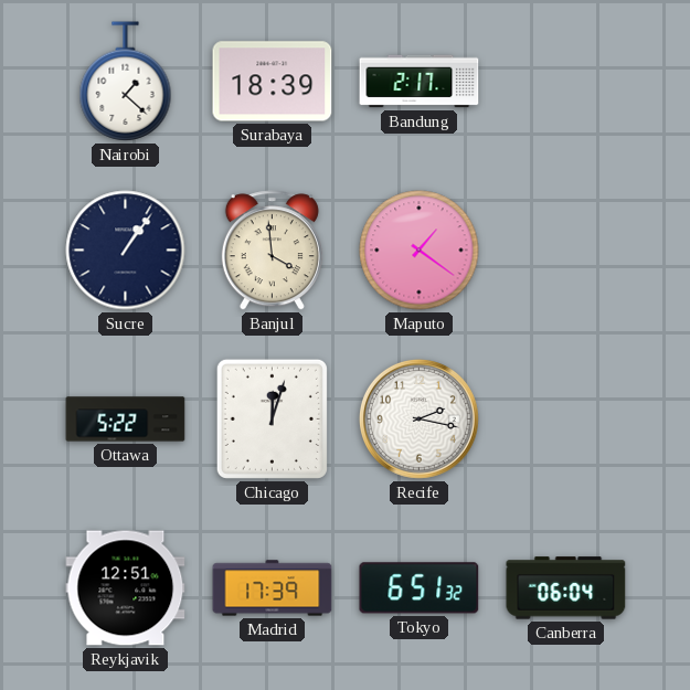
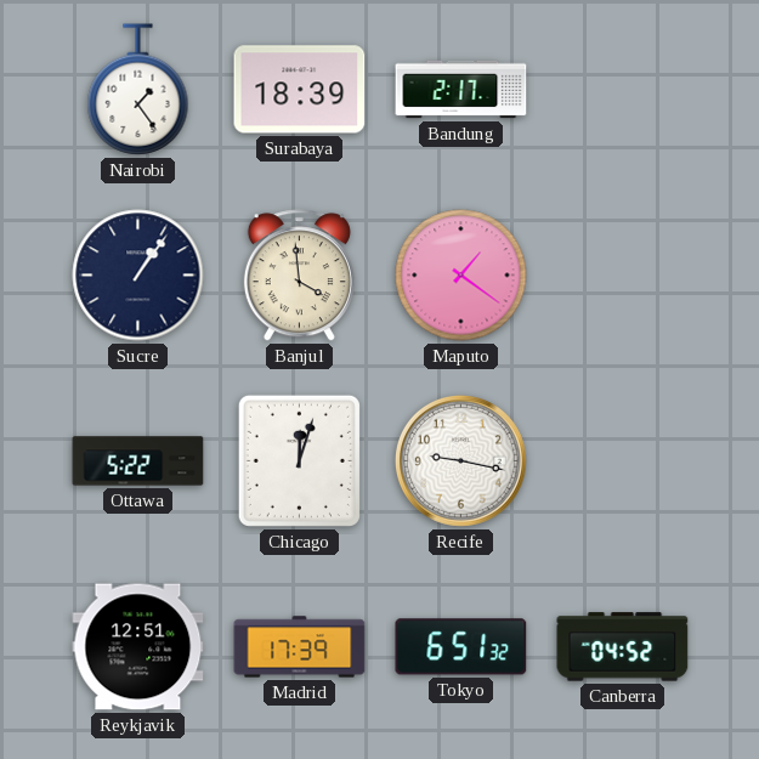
Nairobi: 1:22 -> 1:24
Recife: 2:17 -> 9:17
Canberra: 06:04 -> 04:52
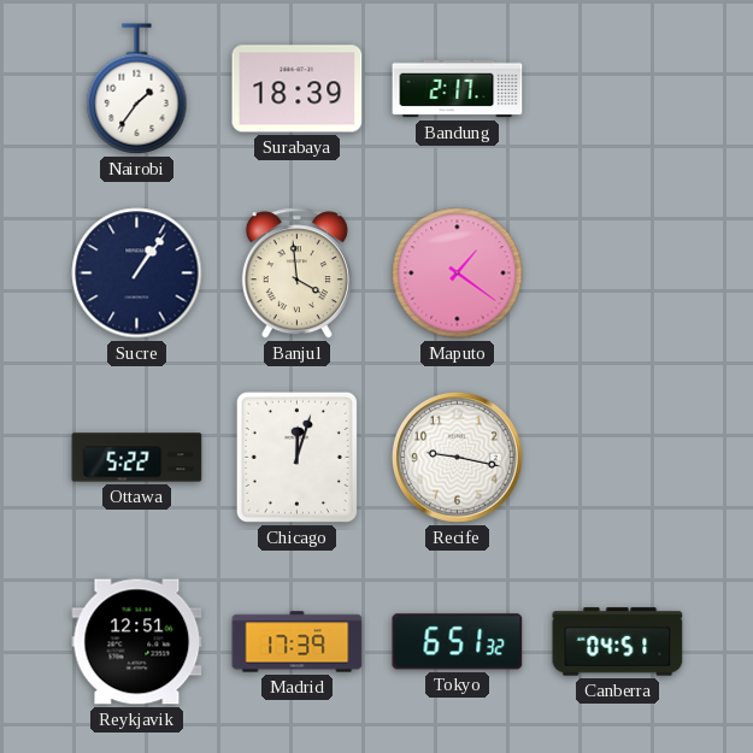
Nairobi: 1:24 -> 1:36
Canberra: 04:52 -> 04:51
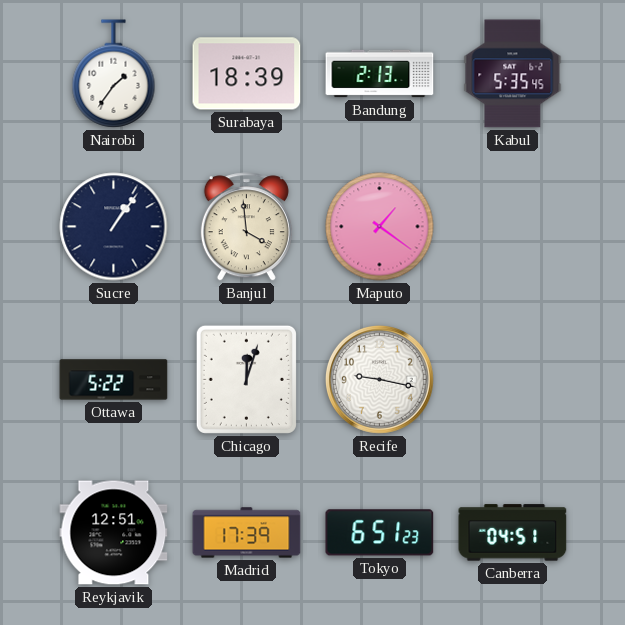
Bandung: 2:17 -> 2:13
Kabul: none -> 5:35
Tokyo: 6:51:32 -> 6:51:23
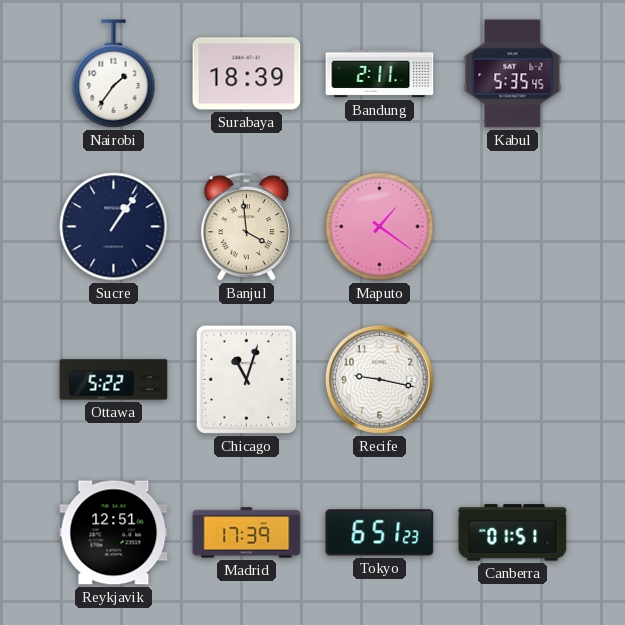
Bandung: 2:13 -> 2:11
Chicago: 12:03 -> 11:03
Canberra: 04:51 -> 01:51
